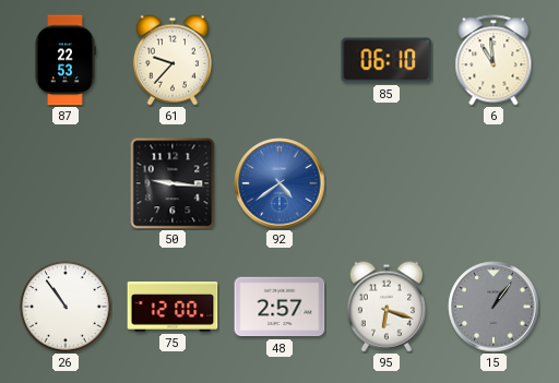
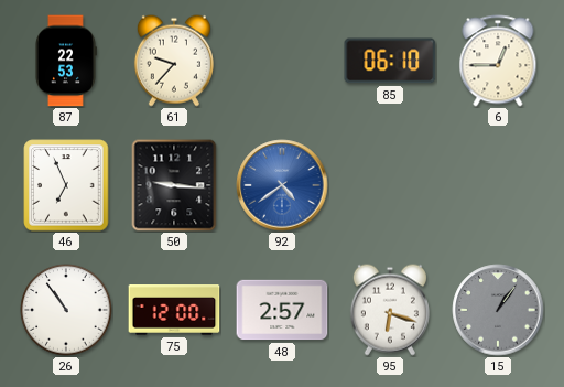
6: 10:59 -> 12:45
46: none -> 6:56
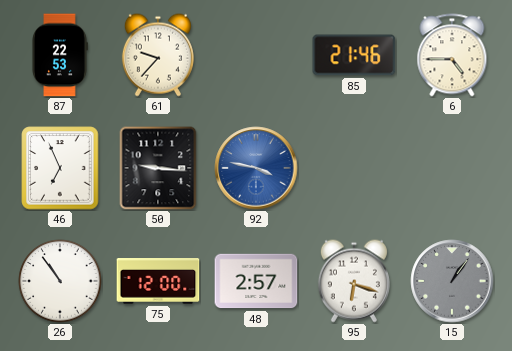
85: 06:10 -> 21:46
6: 12:45 -> 4:45
92: 4:39 -> 3:47
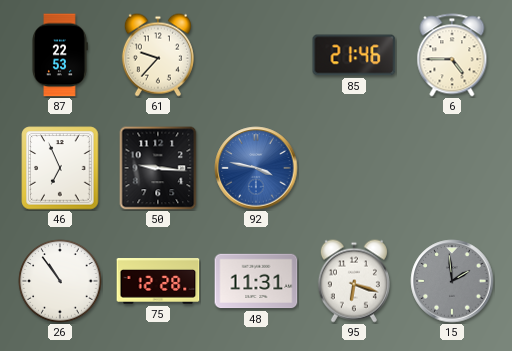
75: 12:00 -> 12:28
48: 2:57 -> 11:31
15: 1:06 -> 1:59
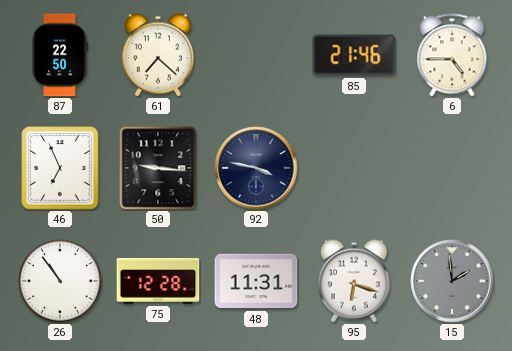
87: 22:53 -> 22:50
61: 9:37 -> 7:22
92 dial: blue -> navy
